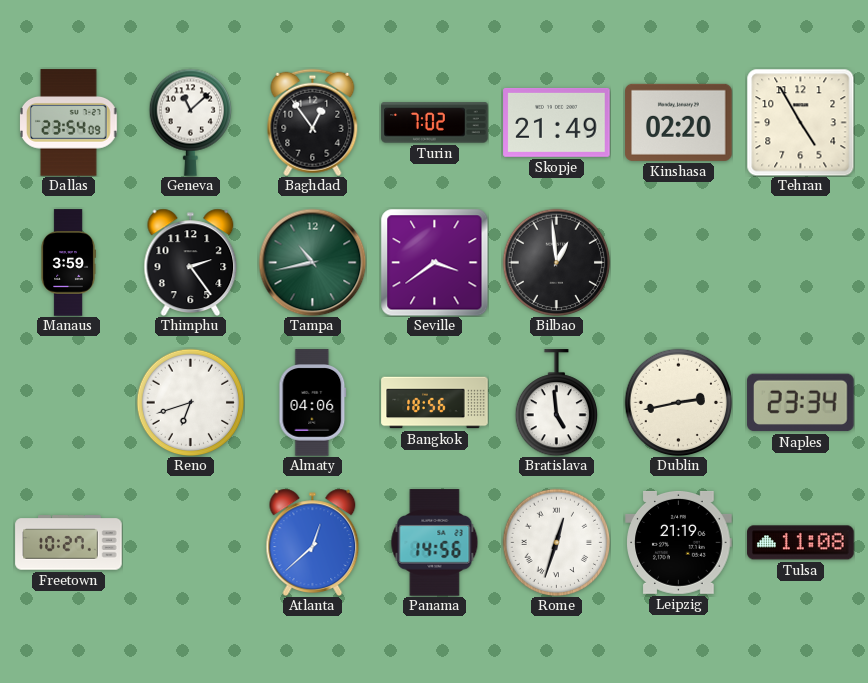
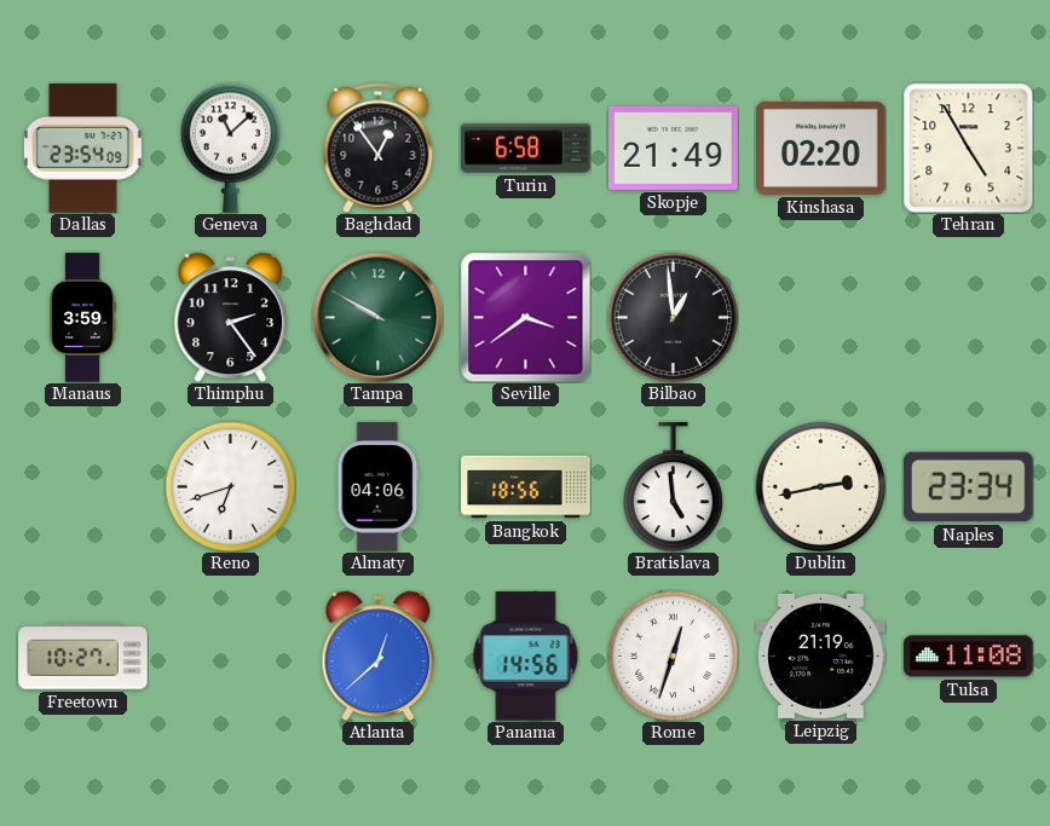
Turin: 7:02 -> 6:58
Tampa: 10:43 -> 9:50
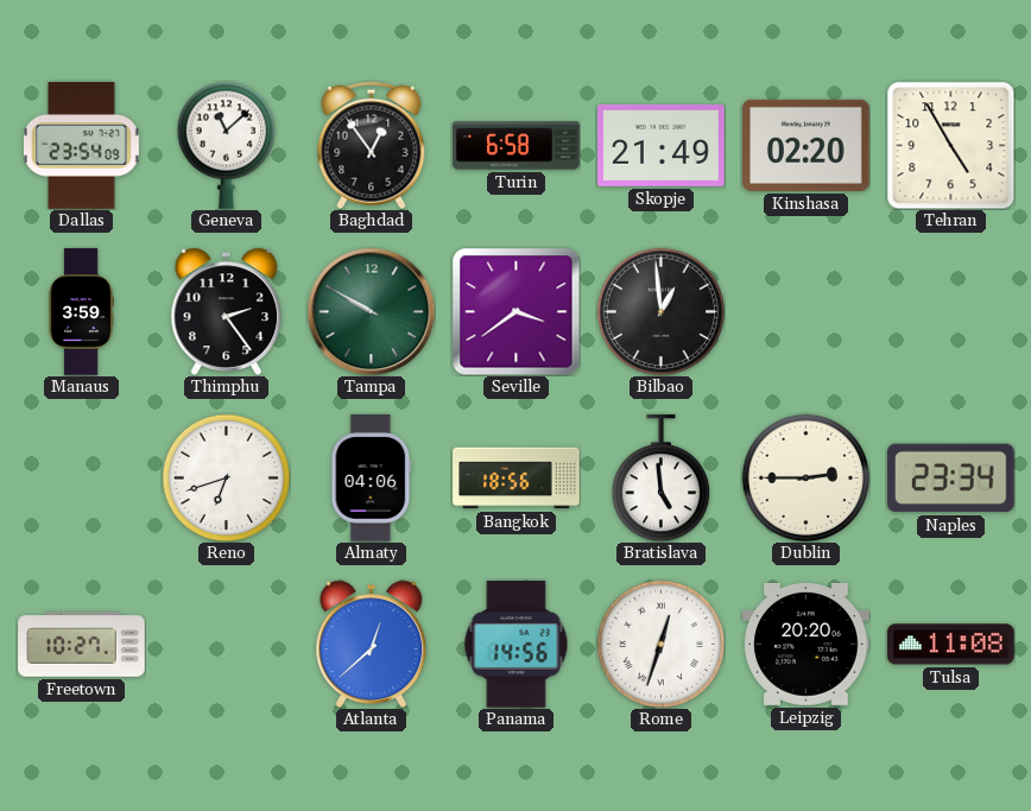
Dublin: 2:43 -> 2:45
Leipzig: 21:19 -> 20:20
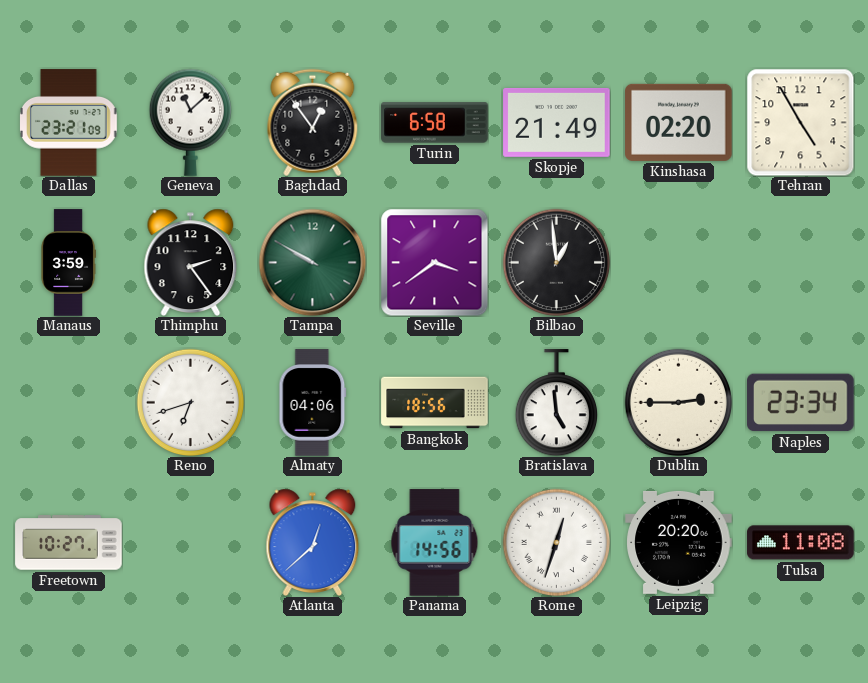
Dallas: 23:54 -> 23:21
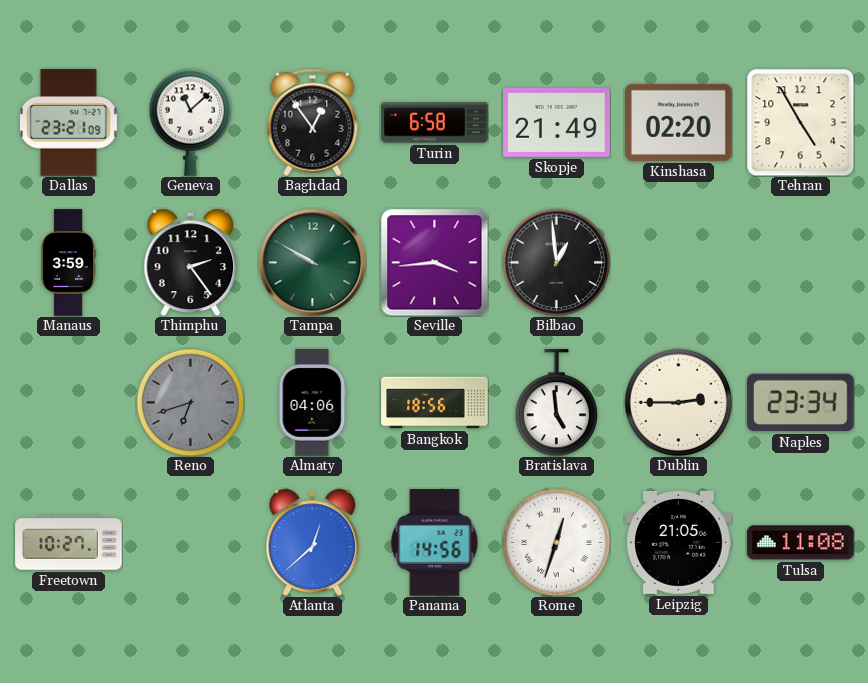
Seville: 3:39 -> 3:44
Reno dial: white -> grey
Leipzig: 20:20 -> 21:05
